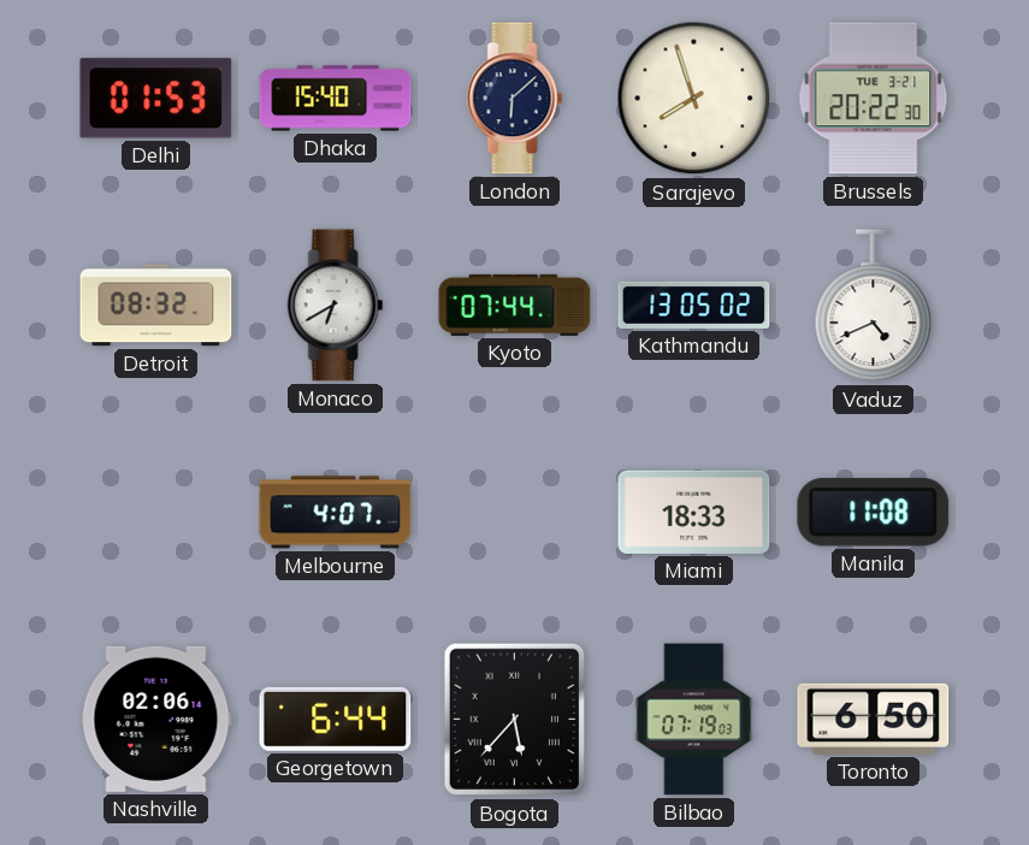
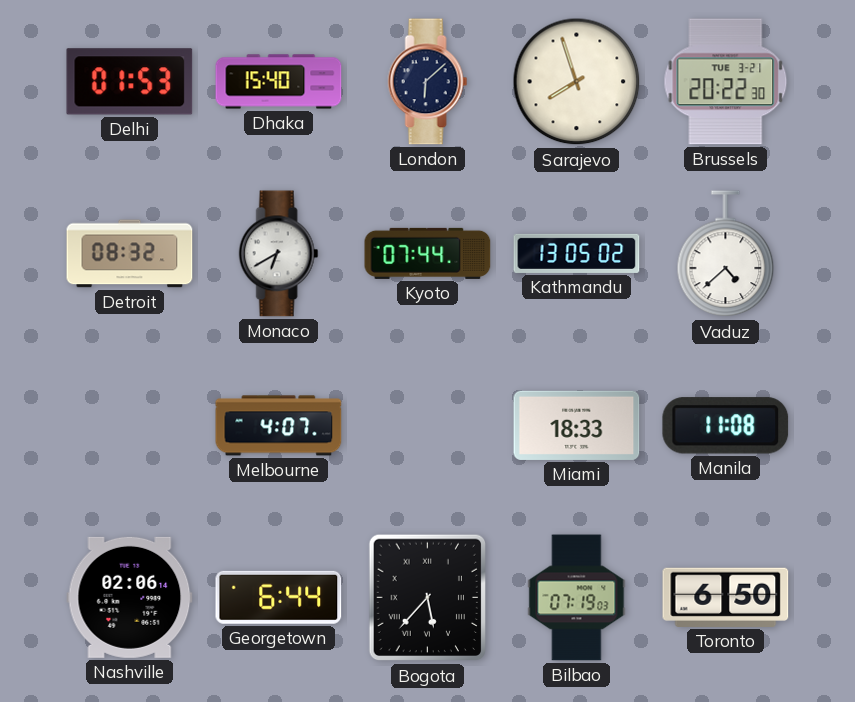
Vaduz: 4:41 -> 4:38
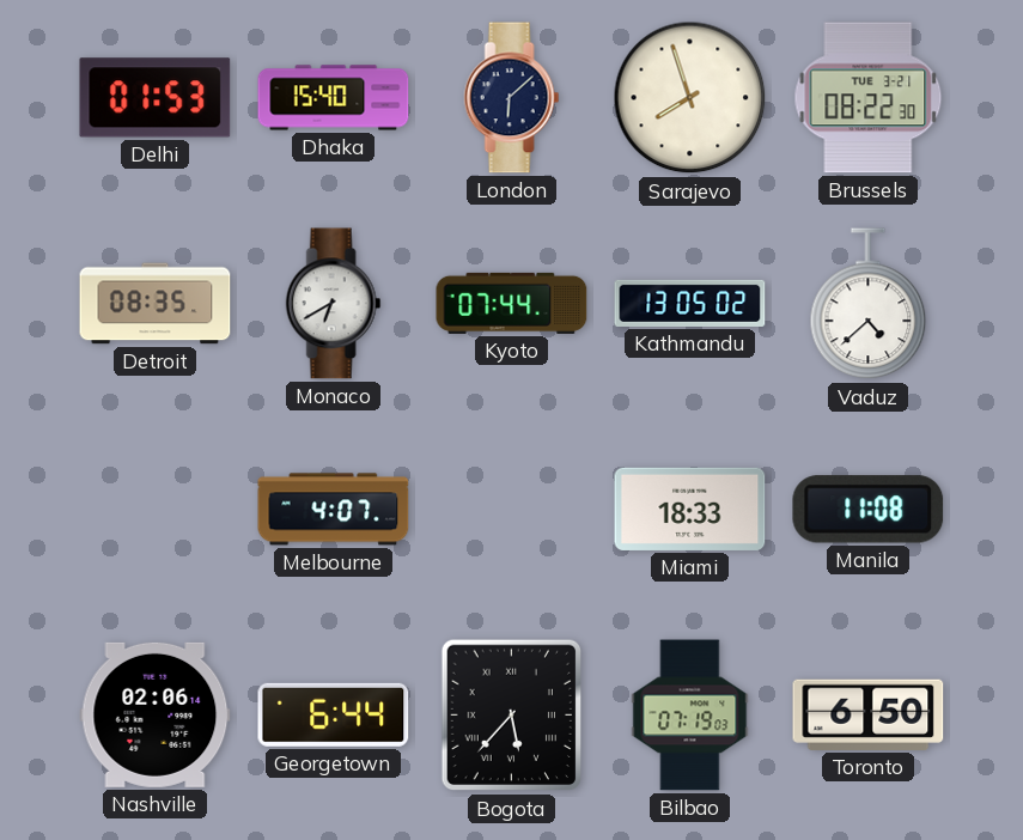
Brussels: 20:22 -> 08:22
Detroit: 08:32 -> 08:35
